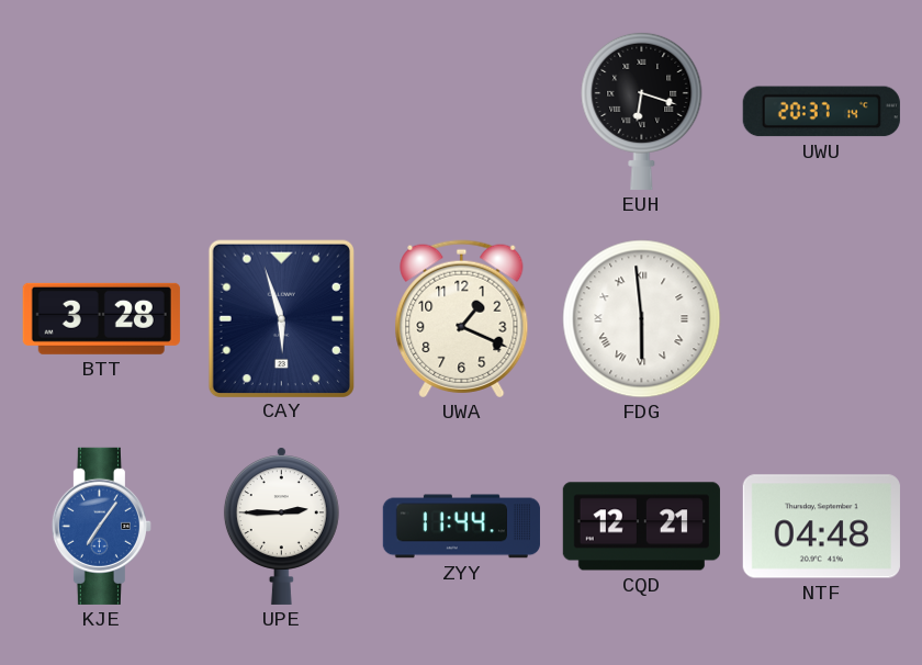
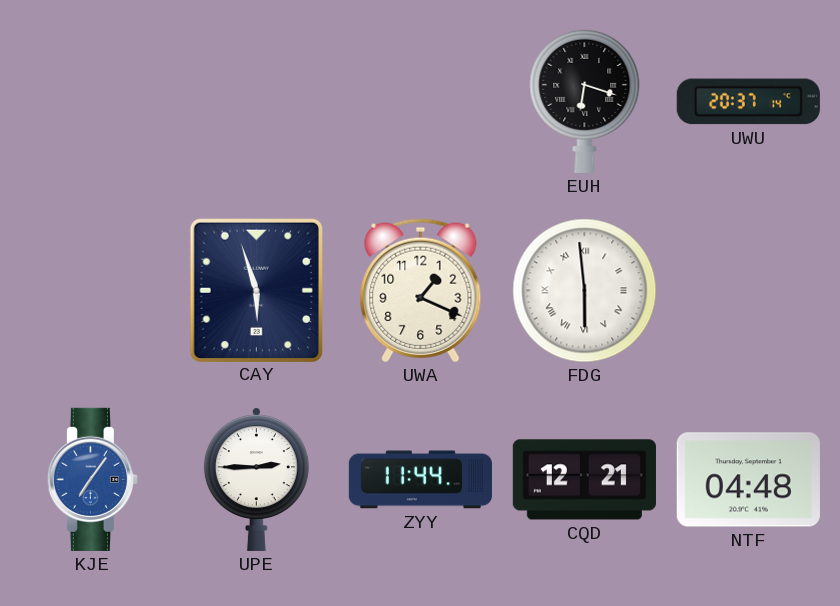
BTT: 3:28 -> none
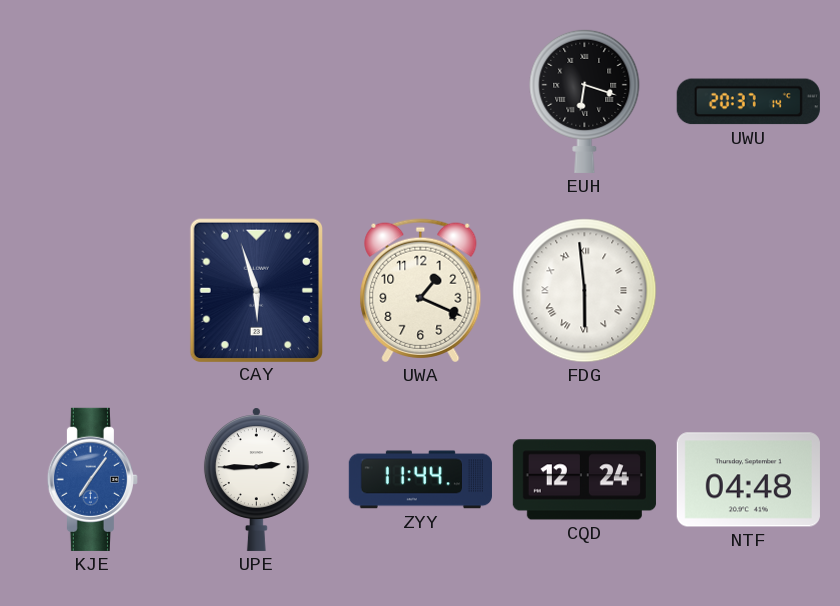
CQD: 12:21 -> 12:24
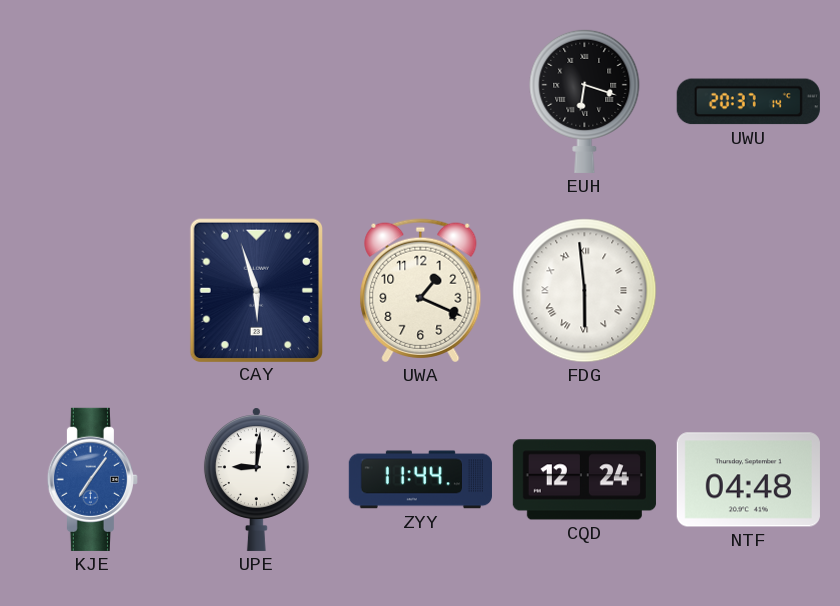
UPE: 2:45 -> 9:01
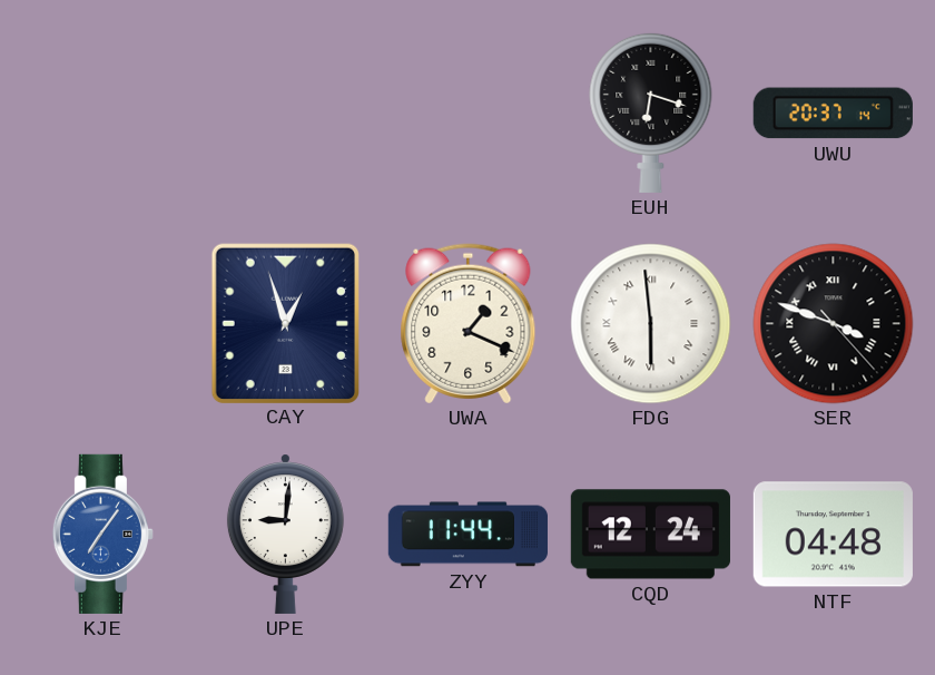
CAY: 5:57 -> 12:57
SER: none -> 3:48
